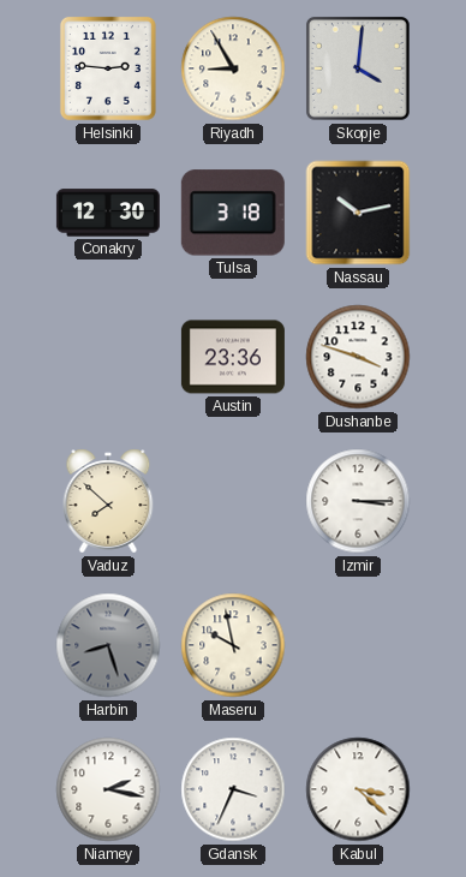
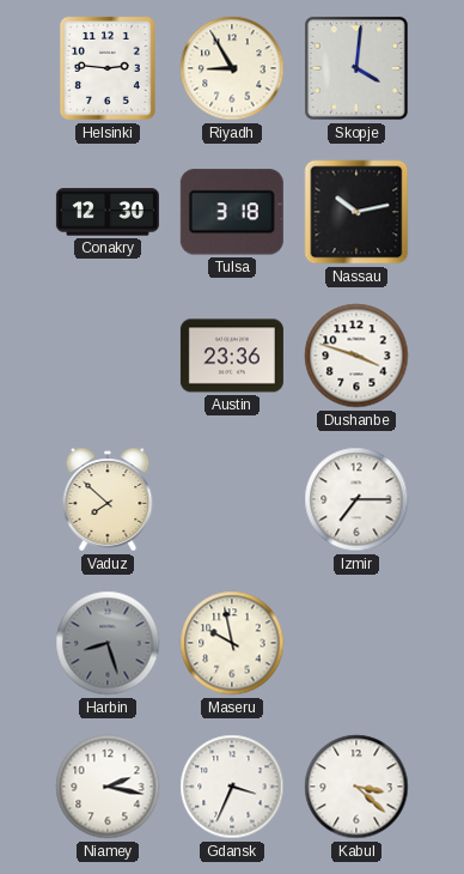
Izmir: 3:15 -> 7:15
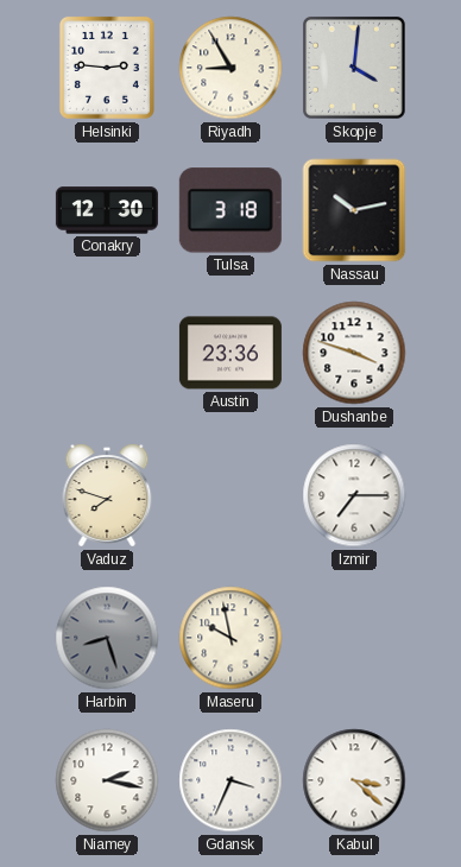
Vaduz: 7:52 -> 7:48
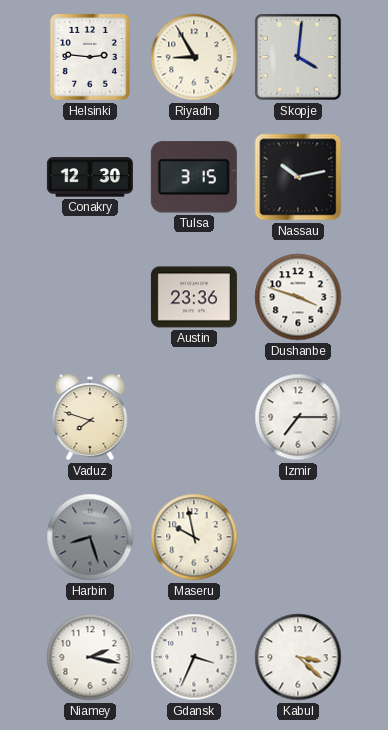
Tulsa: 3:18 -> 3:15
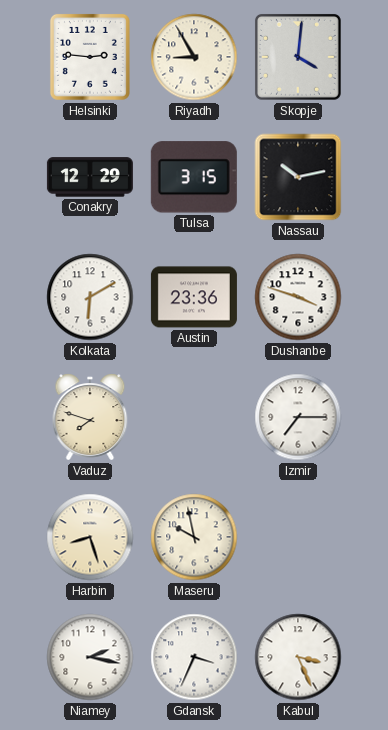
Conakry: 12:30 -> 12:29
Kolkata: none -> 6:10
Harbin dial: grey -> cream
Kabul: 3:22 -> 3:26
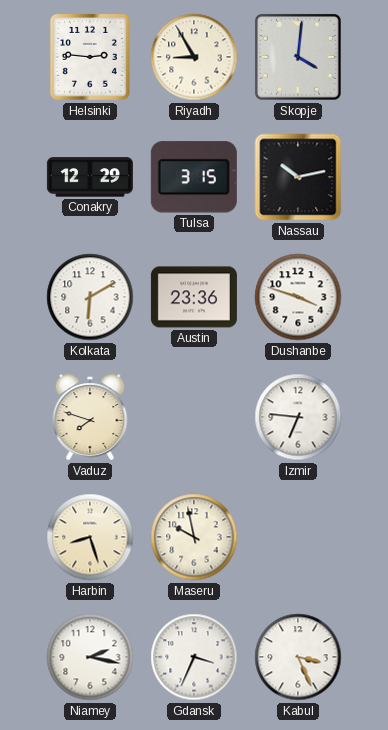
Izmir: 7:15 -> 6:46
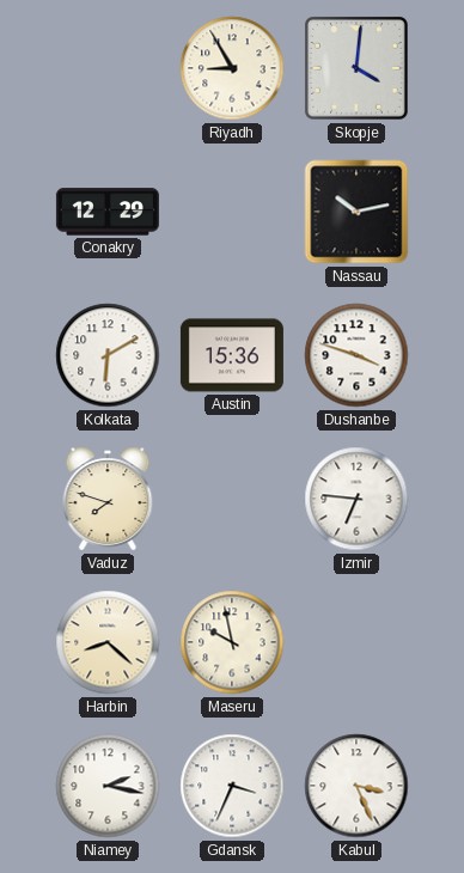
Helsinki: 2:46 -> none
Tulsa: 3:15 -> none
Austin: 23:36 -> 15:36
Harbin: 8:27 -> 8:22
